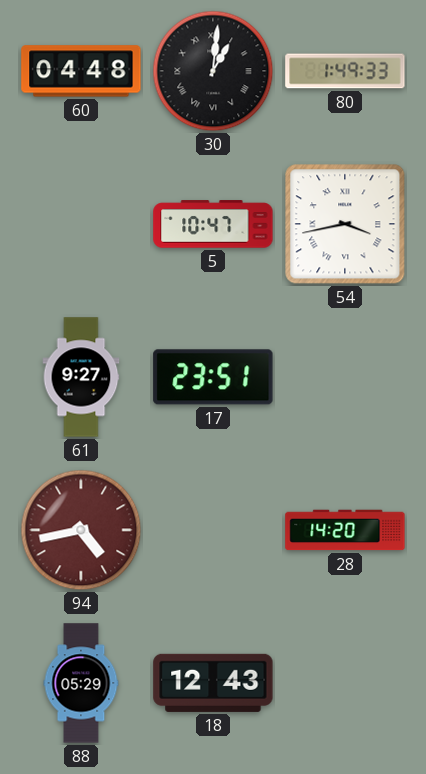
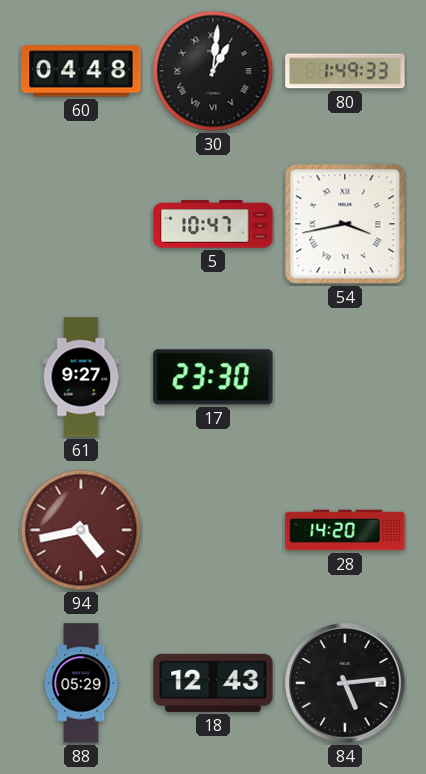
17: 23:51 -> 23:30
84: none -> 5:14
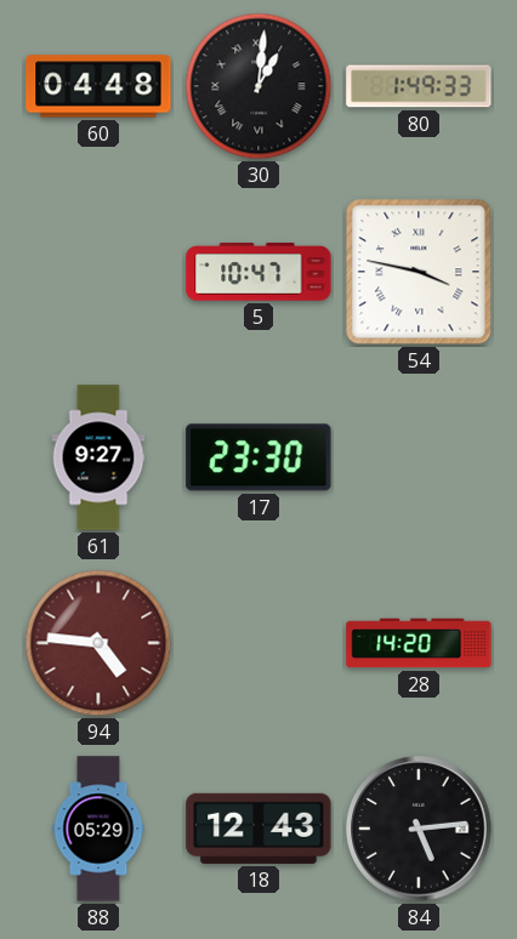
54: 3:43 -> 3:47
94: 4:43 -> 4:46
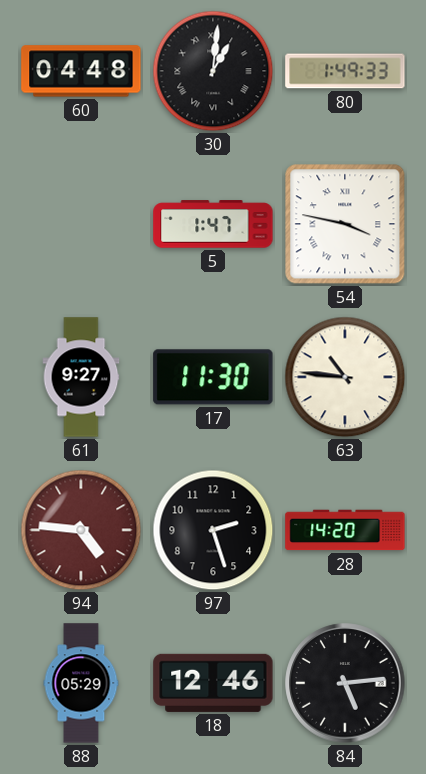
5: 10:47 -> 1:47
17: 23:30 -> 11:30
63: none -> 10:46
97: none -> 2:27
18: 12:43 -> 12:46
